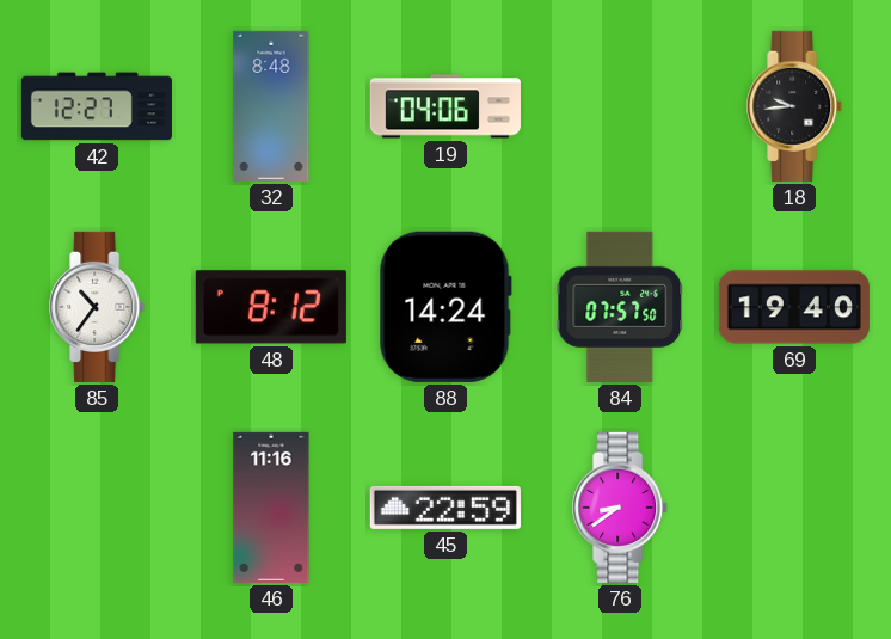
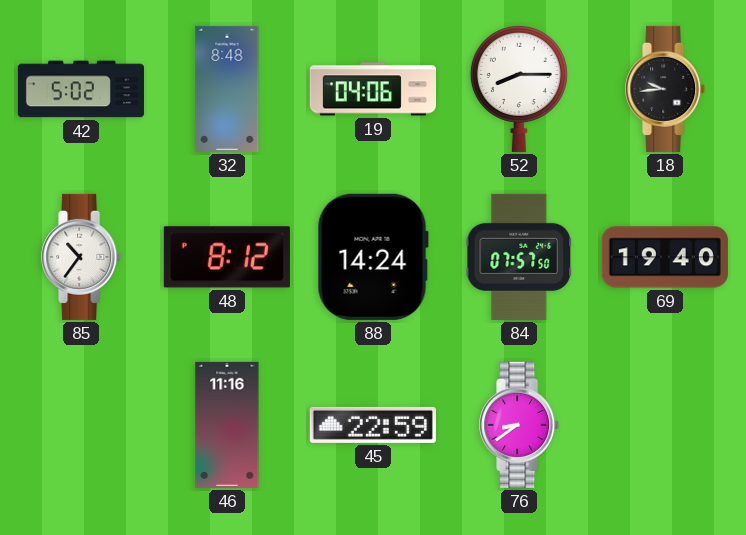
42: 12:27 -> 5:02
52: none -> 8:15
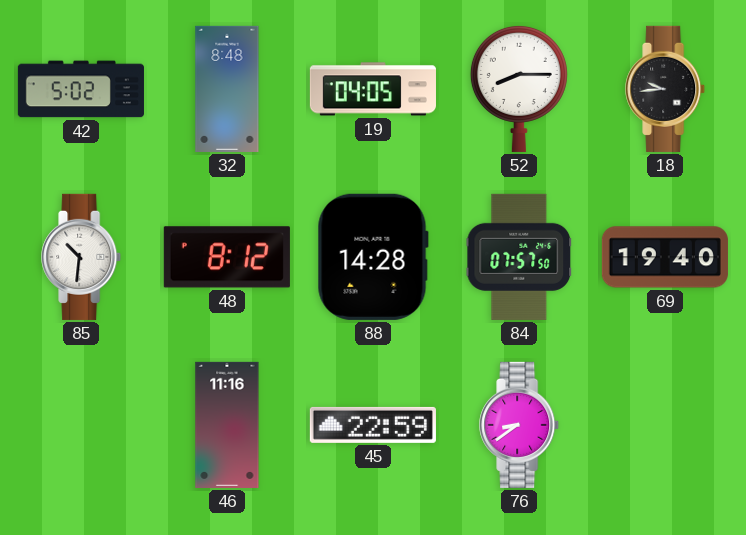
19: 04:06 -> 04:05
85: 10:36 -> 10:31
88: 14:24 -> 14:28
